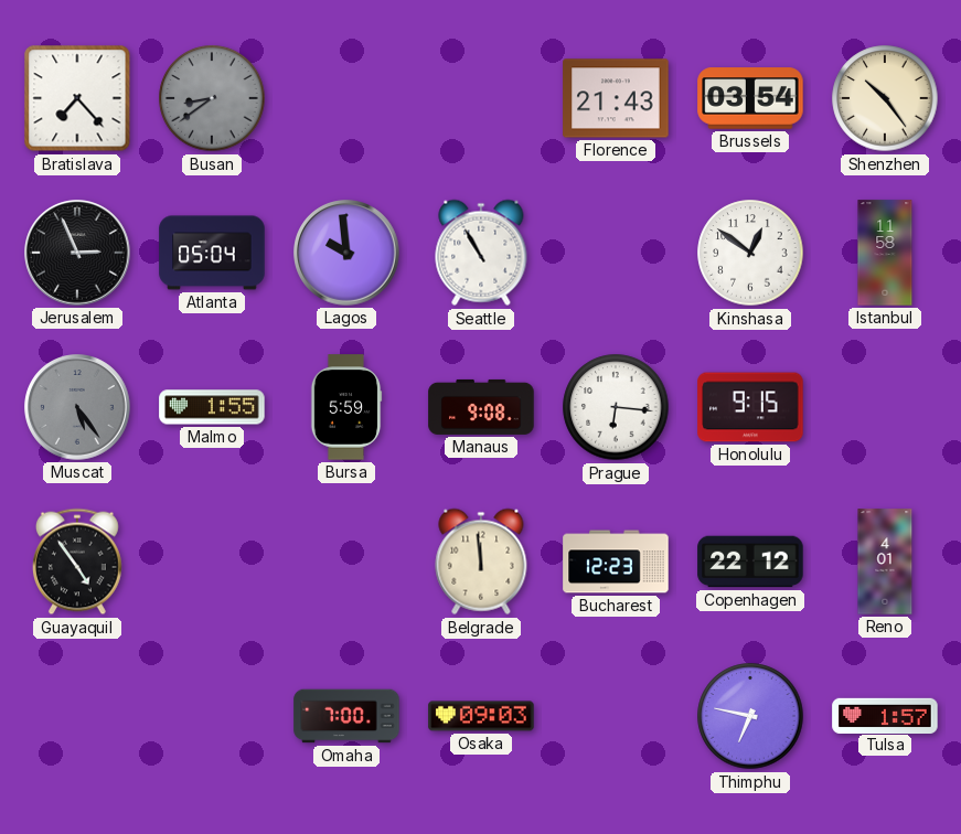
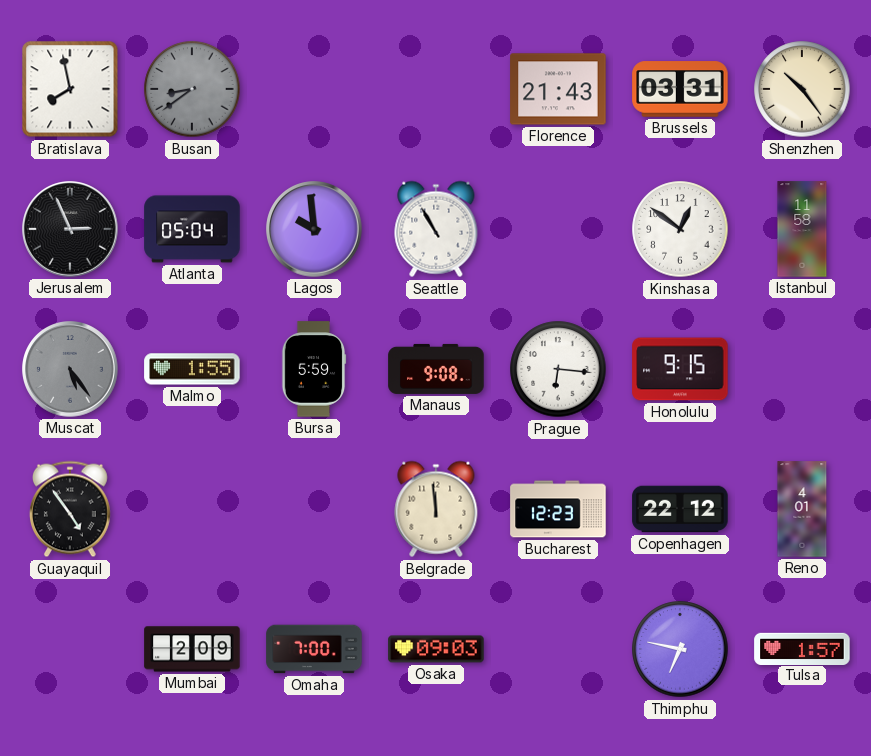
Bratislava: 7:23 -> 7:58
Brussels: 03:54 -> 03:31
Mumbai: none -> 2:09
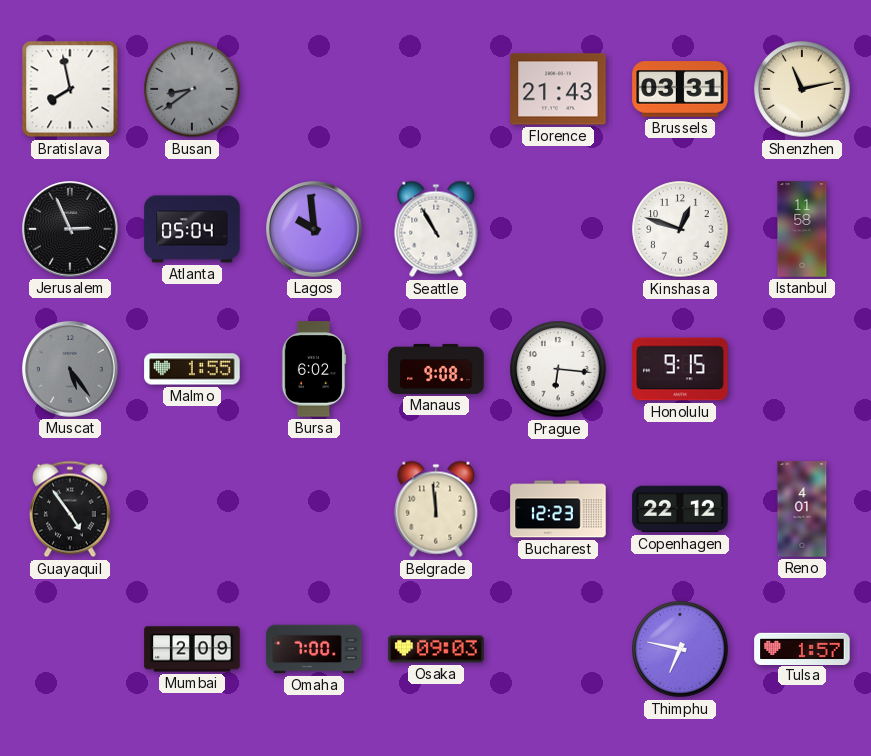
Shenzhen: 10:24 -> 11:13
Kinshasa: 12:51 -> 12:48
Bursa: 5:59 -> 6:02
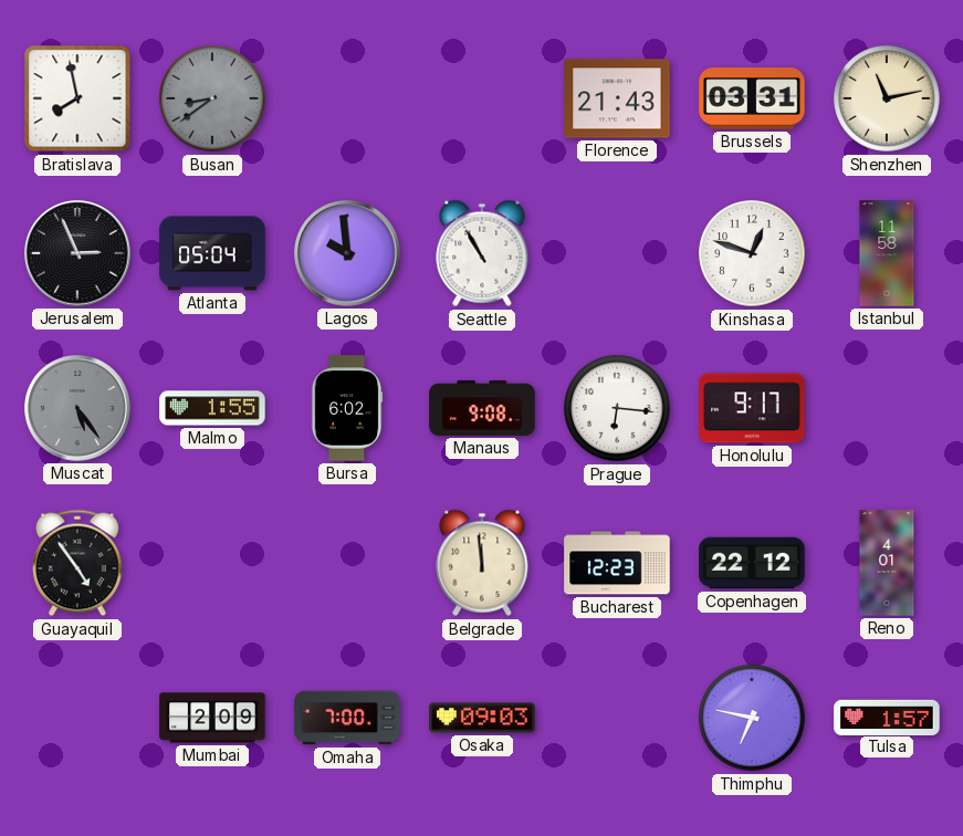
Honolulu: 9:15 -> 9:17
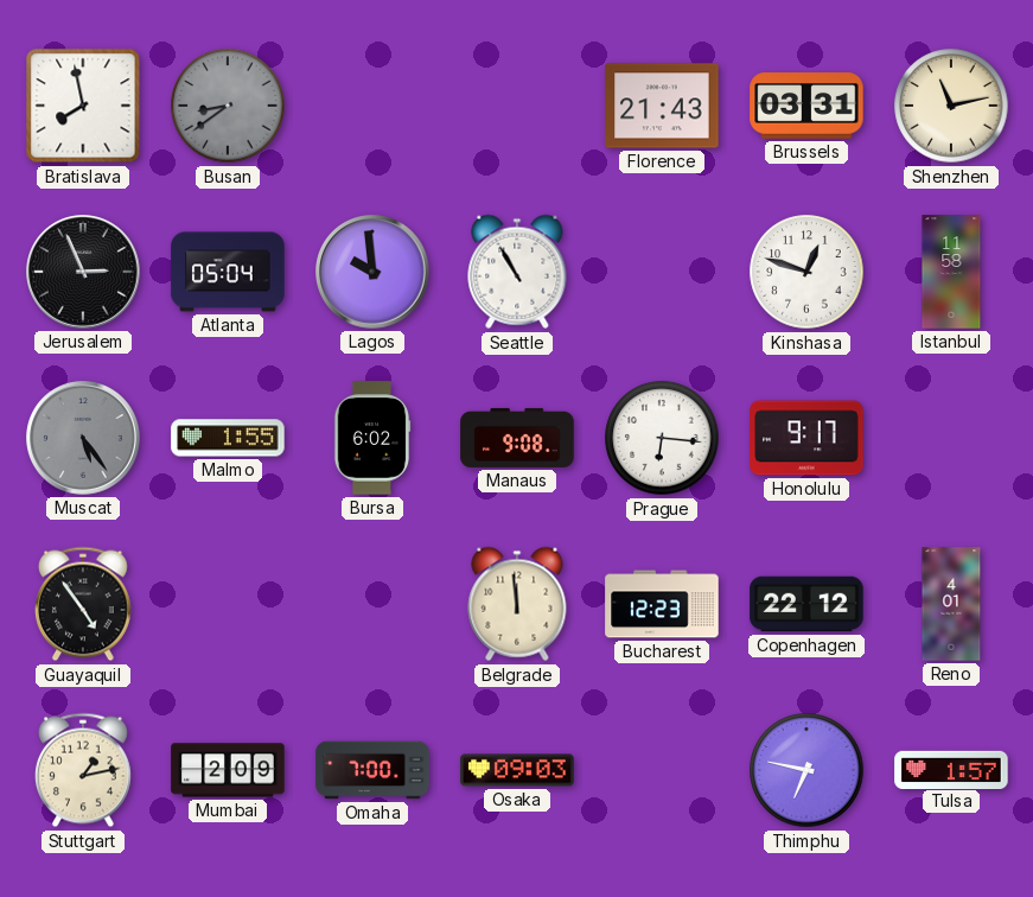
Stuttgart: none -> 1:13
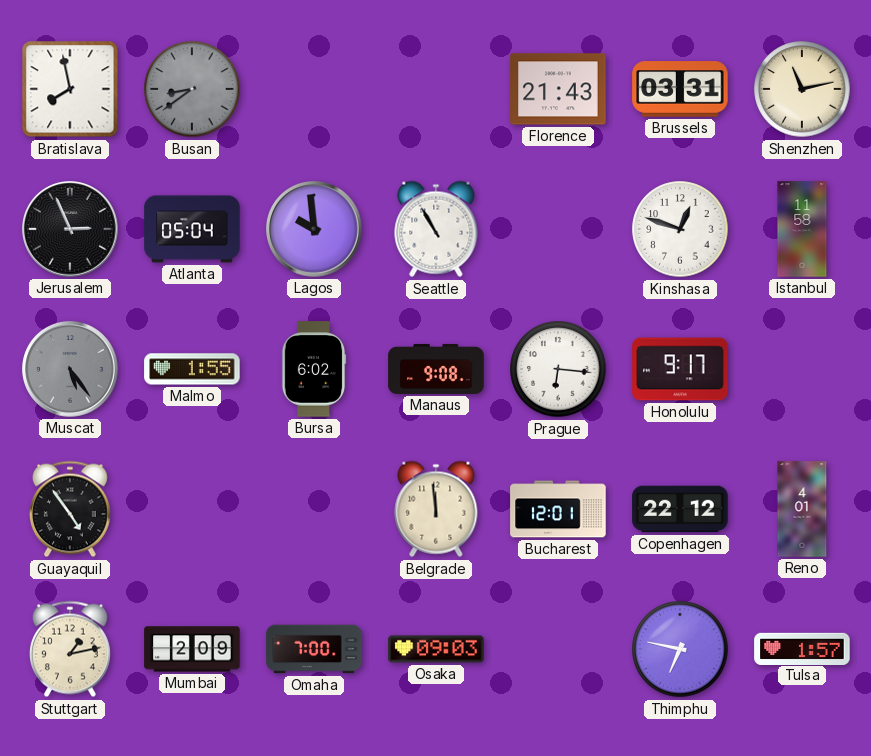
Bucharest: 12:23 -> 12:01
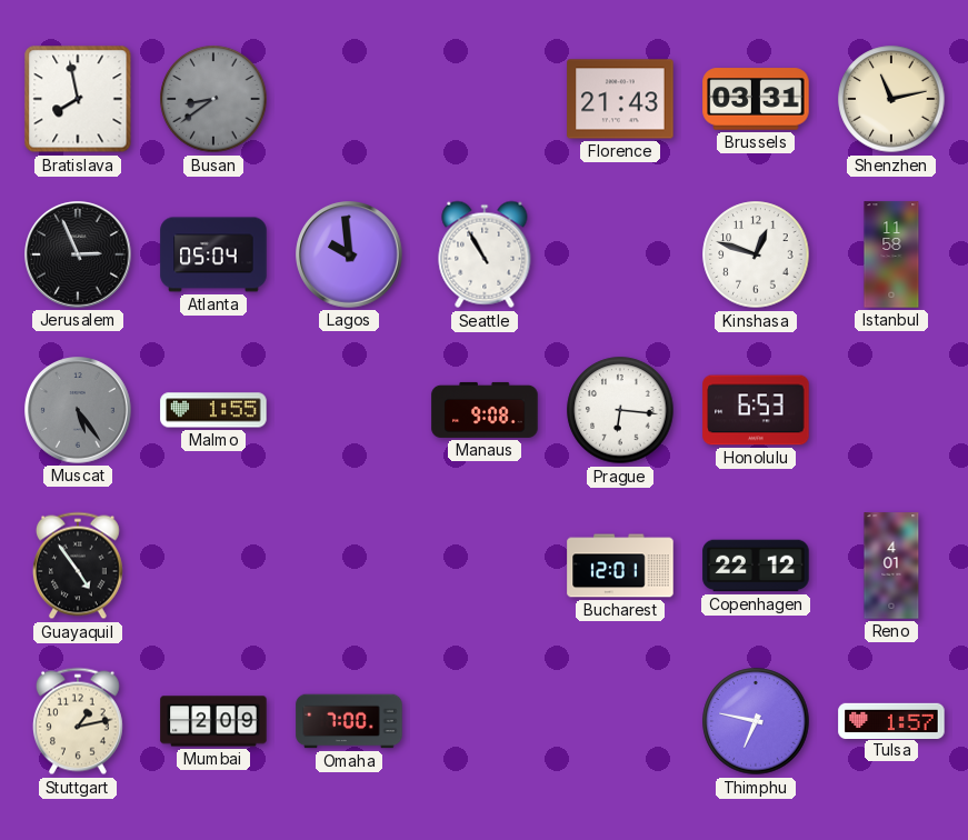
Bursa: 6:02 -> none
Honolulu: 9:17 -> 6:53
Belgrade: 11:59 -> none
Osaka: 09:03 -> none
